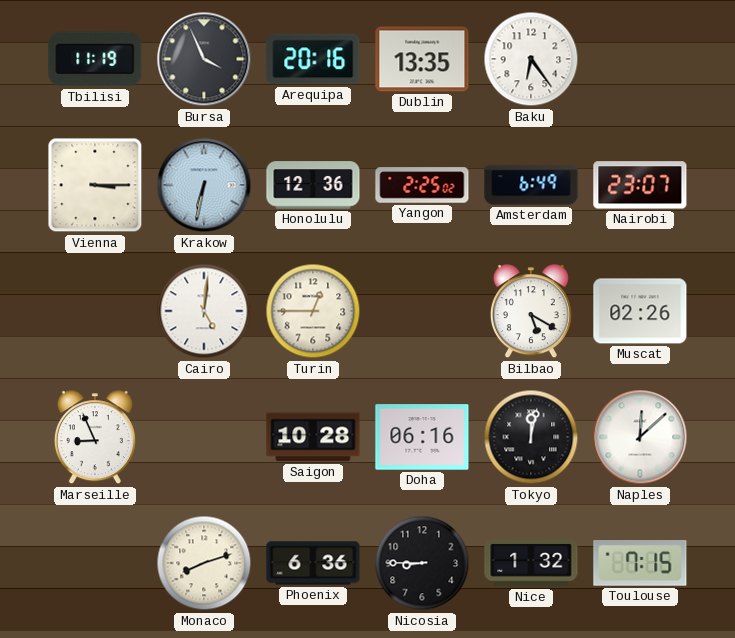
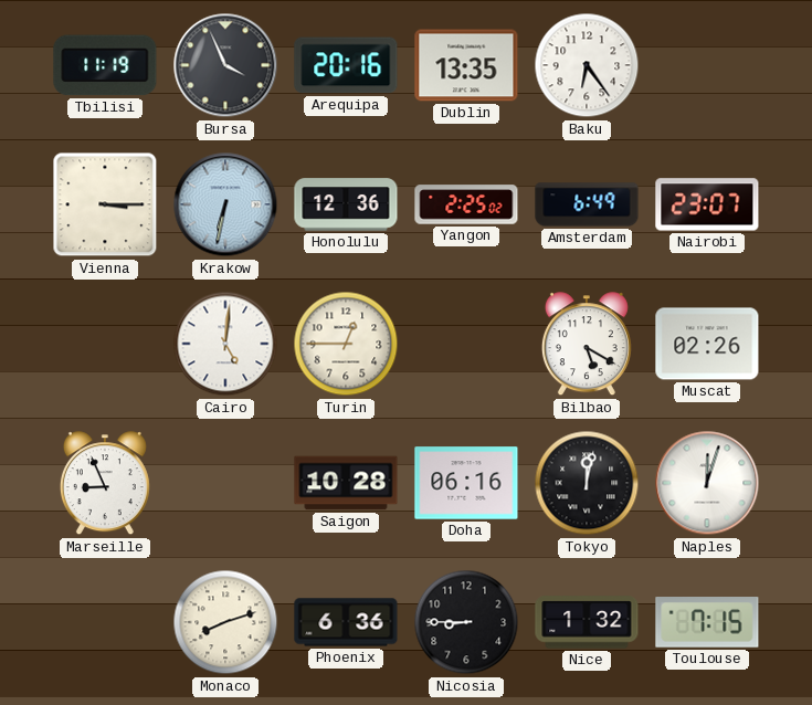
Naples: 12:08 -> 12:03
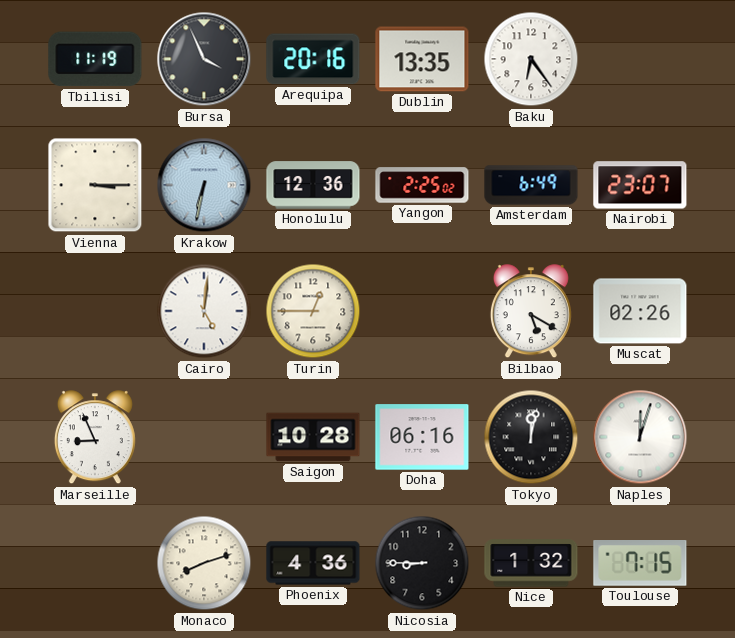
Phoenix: 6:36 -> 4:36
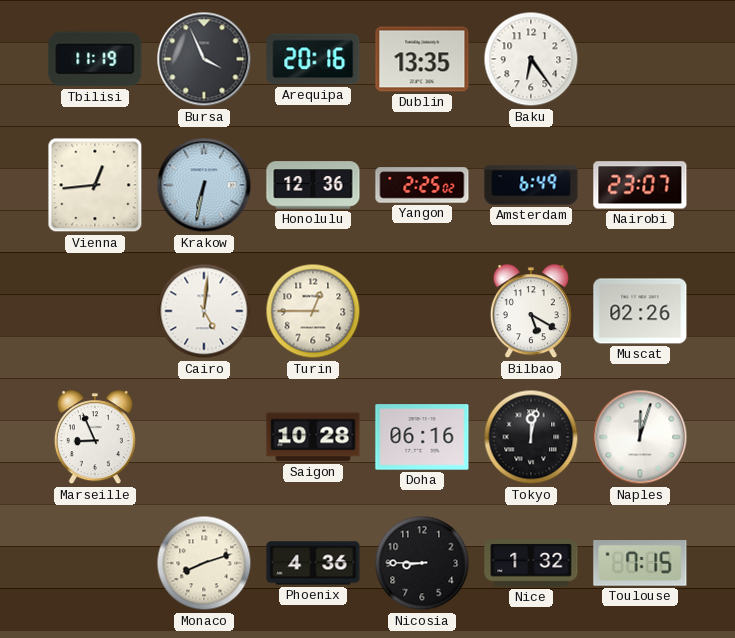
Vienna: 3:15 -> 12:44
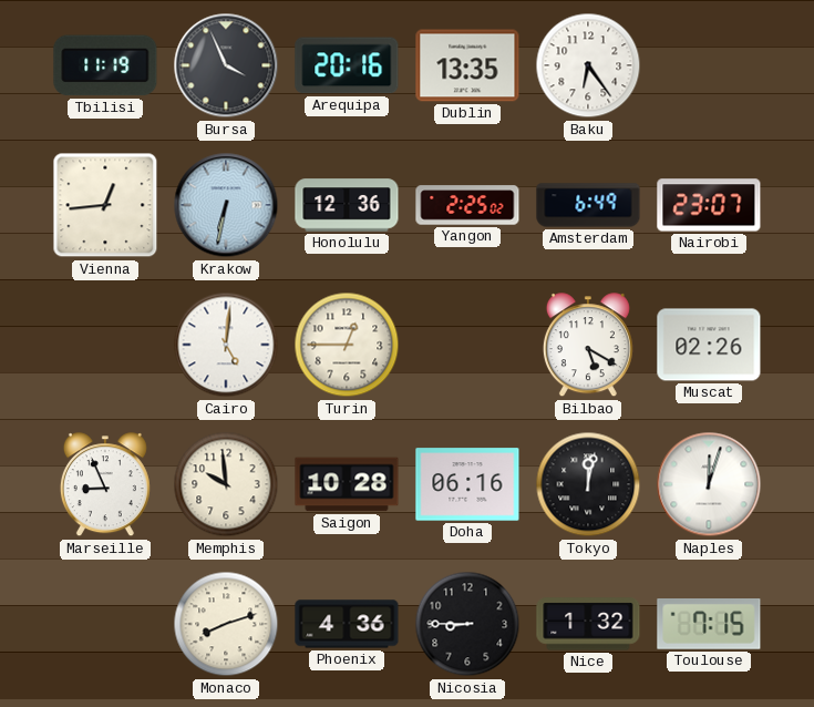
Memphis: none -> 9:59
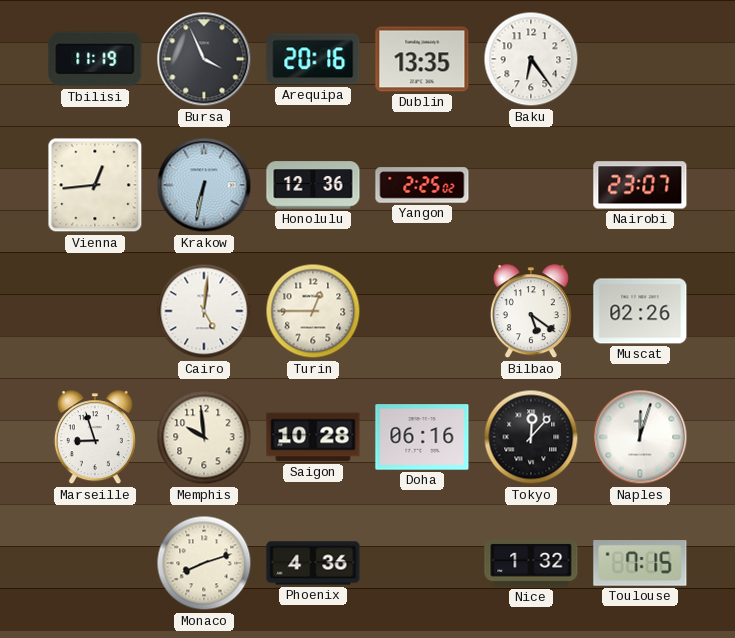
Amsterdam: 6:49 -> none
Bilbao: 5:20 -> 5:21
Marseille: 8:56 -> 8:57
Tokyo: 12:02 -> 12:07
Nicosia: 8:45 -> none
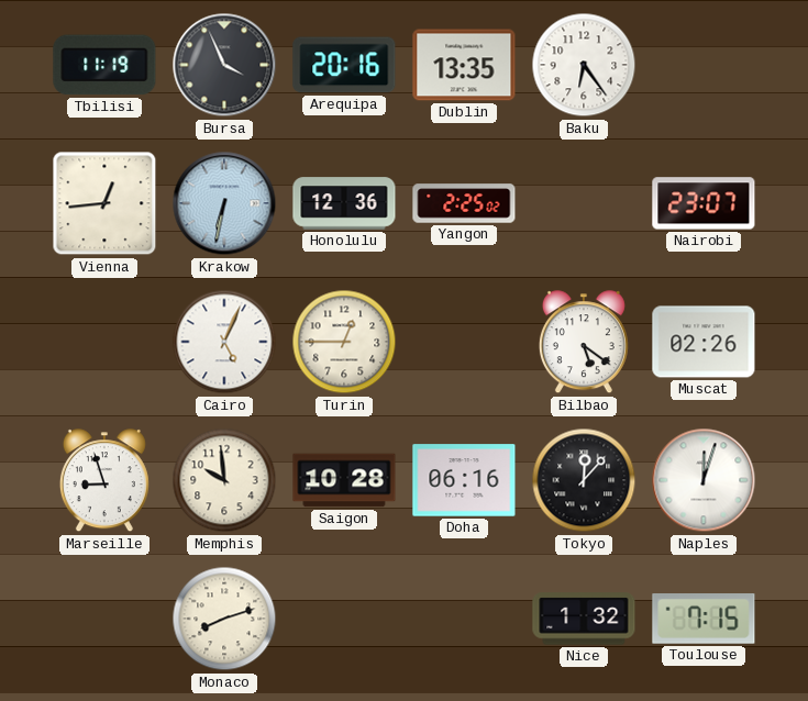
Cairo: 5:01 -> 5:04
Phoenix: 4:36 -> none
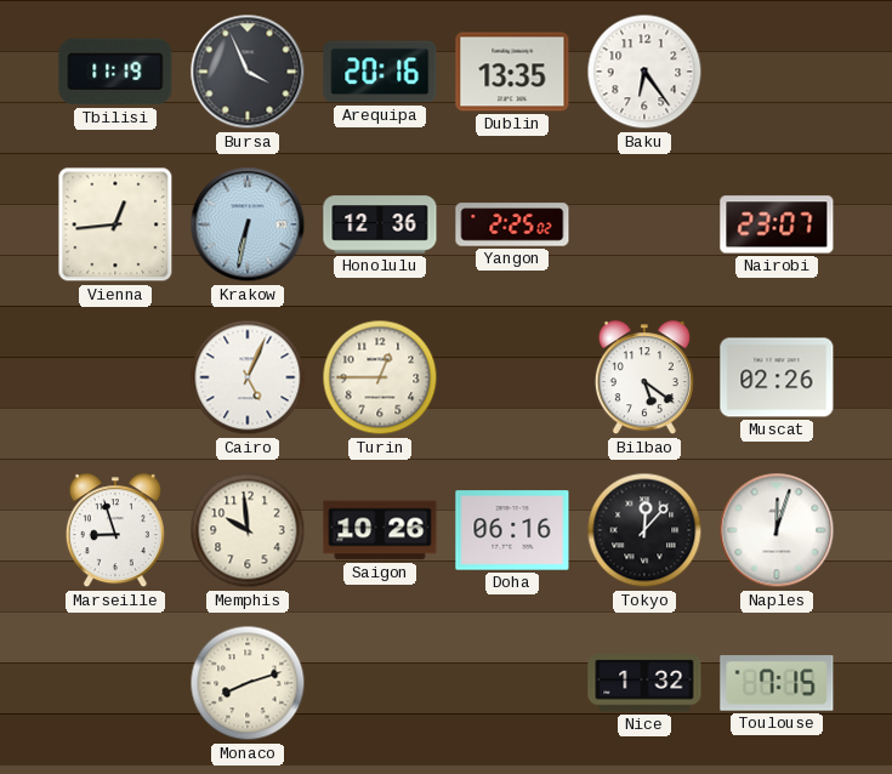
Saigon: 10:28 -> 10:26
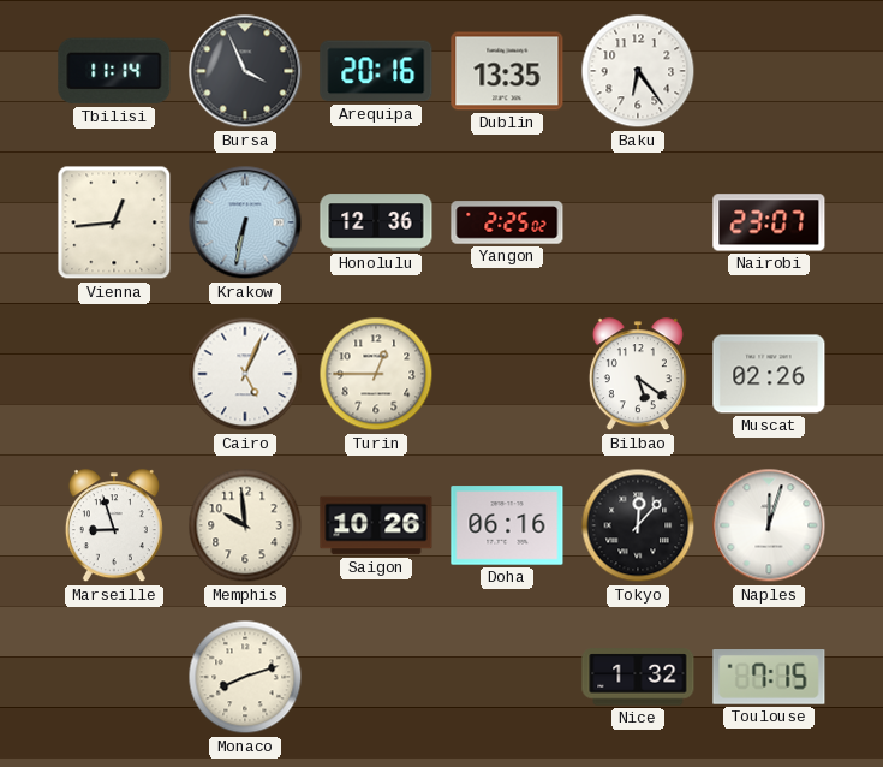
Tbilisi: 11:19 -> 11:14
